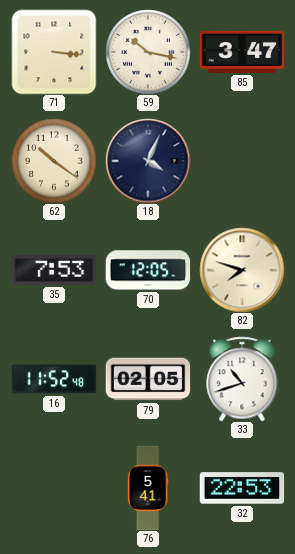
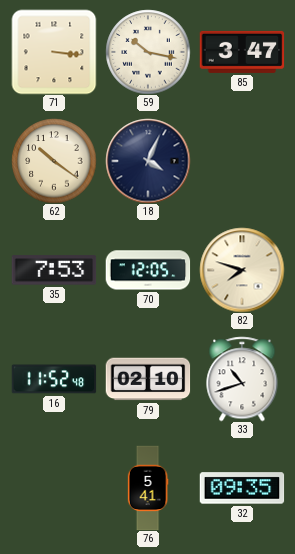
79: 02:05 -> 02:10
32: 22:53 -> 09:35
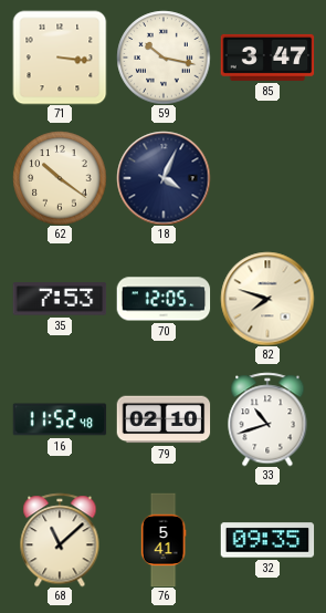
68: none -> 11:08
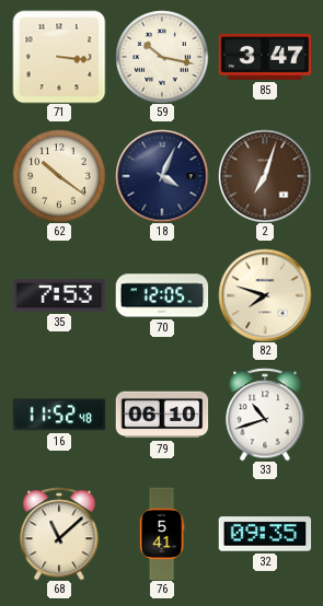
2: none -> 7:03
79: 02:10 -> 06:10
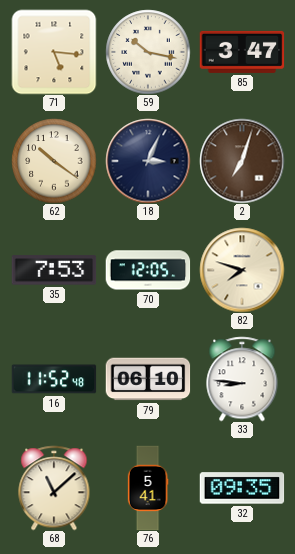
71: 3:16 -> 5:16
18: 4:04 -> 3:04
33: 10:42 -> 8:46
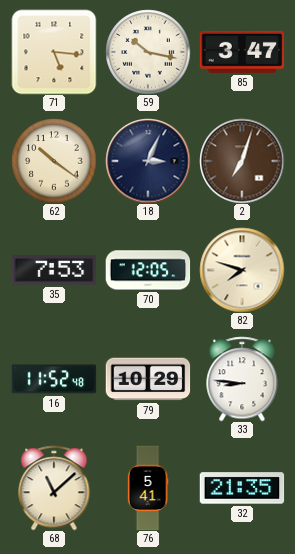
79: 06:10 -> 10:29
32: 09:35 -> 21:35
